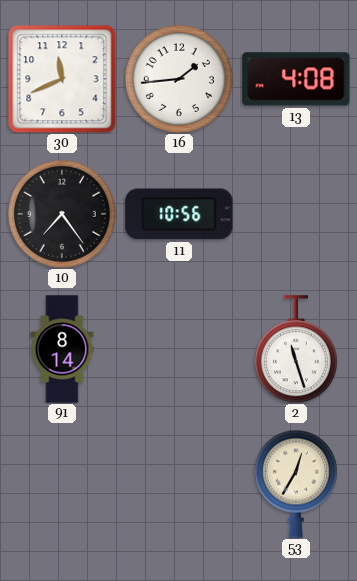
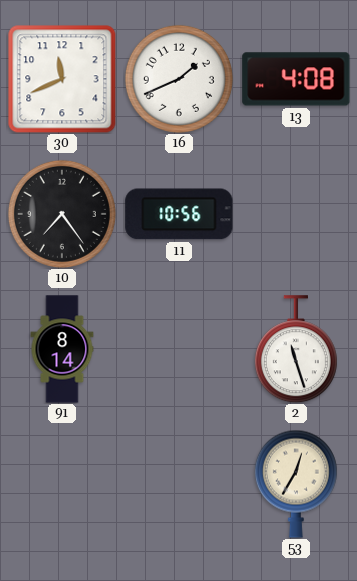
16: 1:44 -> 1:41
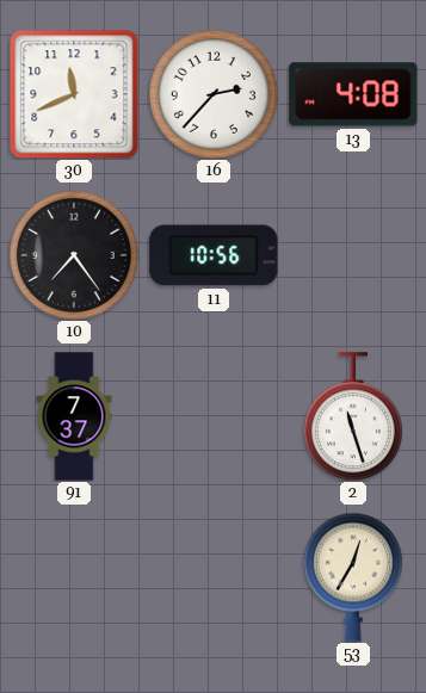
16: 1:41 -> 2:37
91: 8:14 -> 7:37
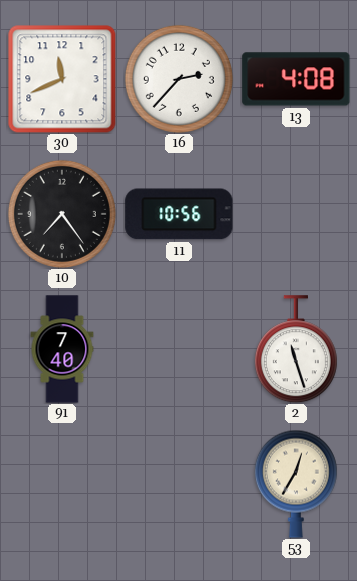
91: 7:37 -> 7:40
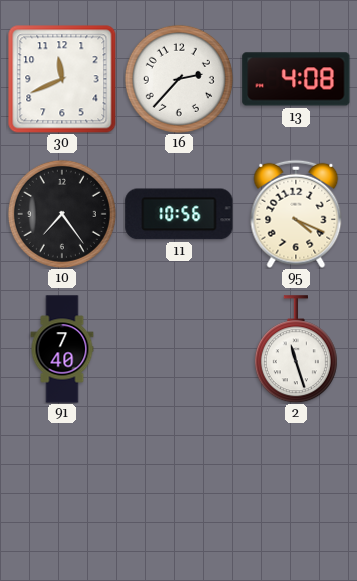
95: none -> 4:19
53: 12:35 -> none
